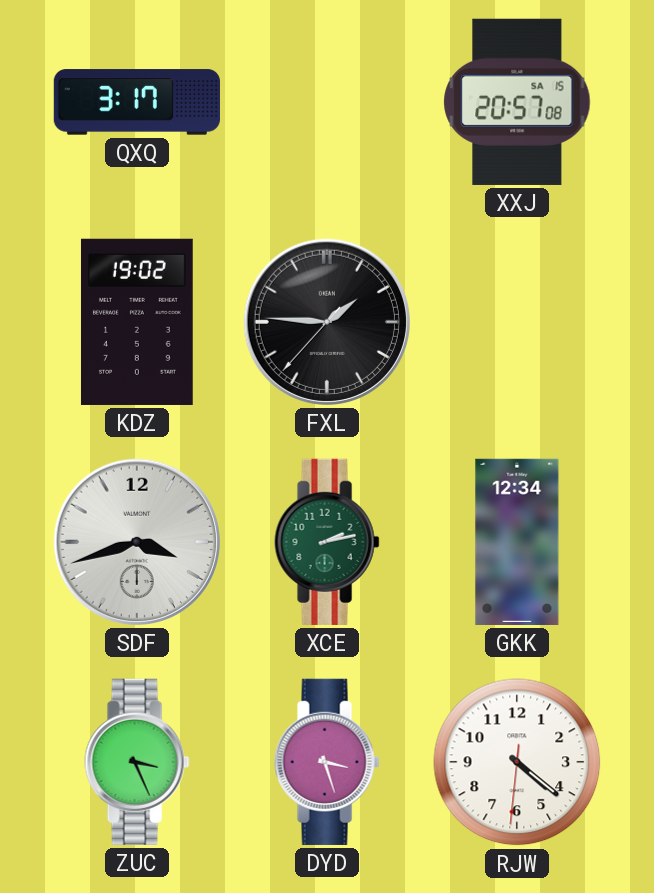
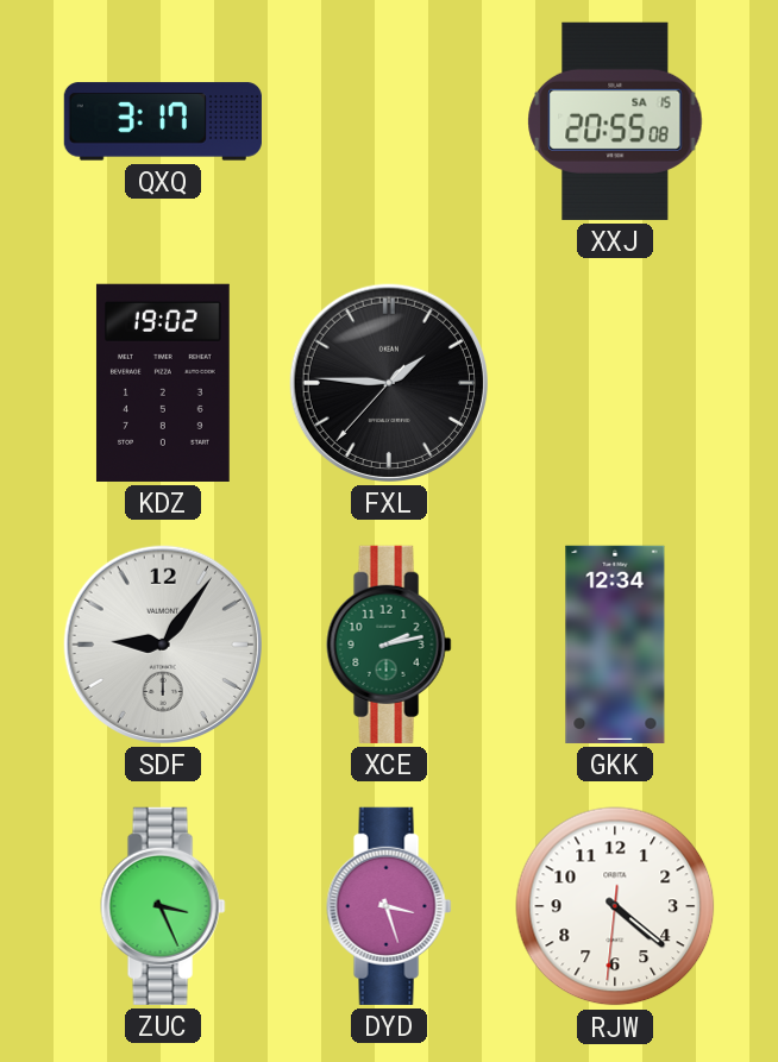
XXJ: 20:57 -> 20:55
SDF: 3:42 -> 9:06
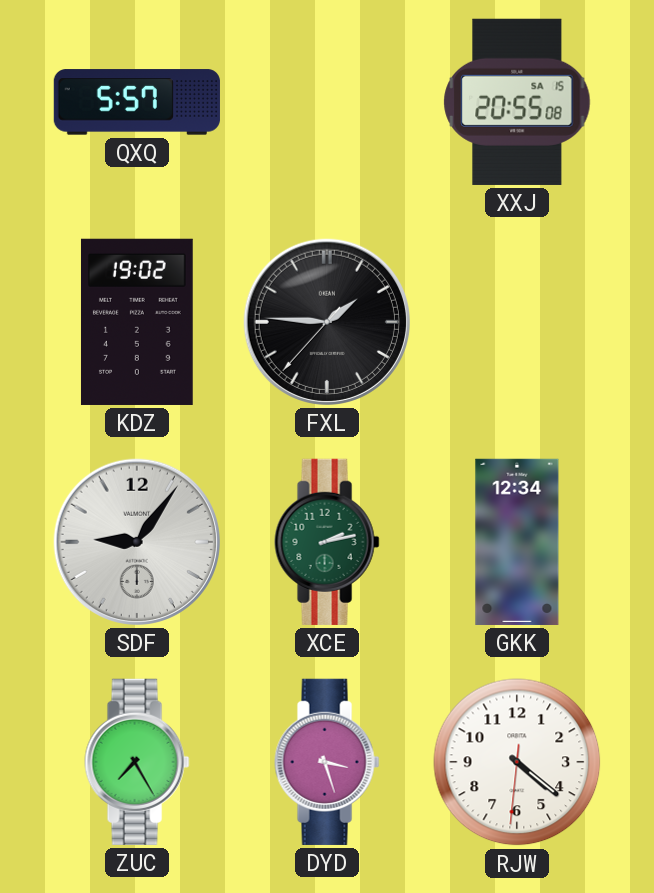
QXQ: 3:17 -> 5:57
ZUC: 3:26 -> 7:25
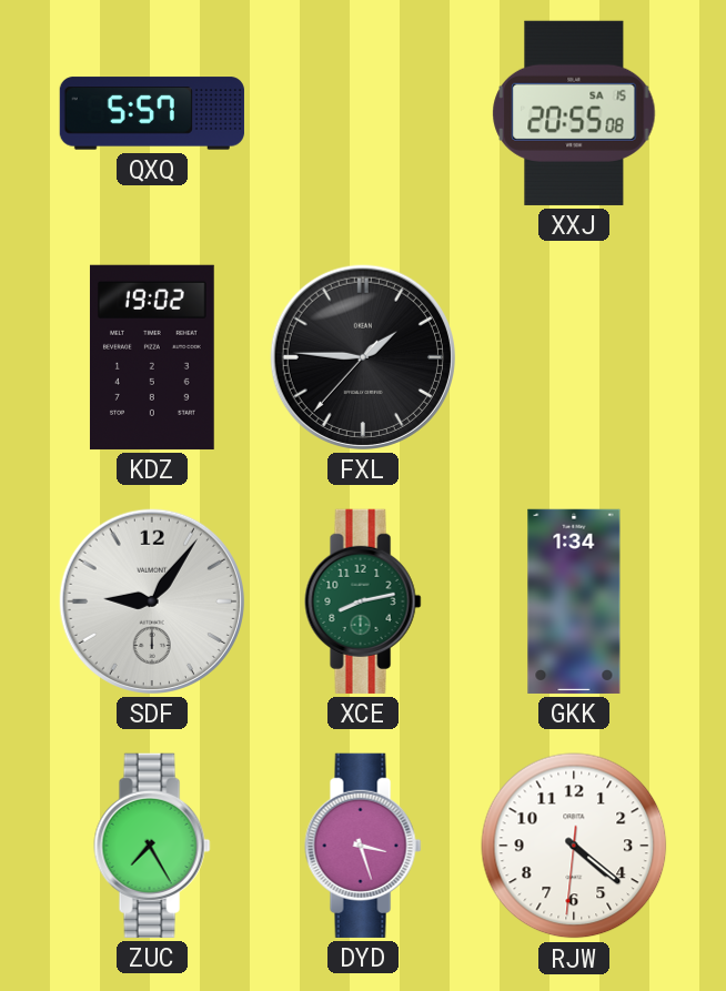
XCE: 2:13 -> 8:13
GKK: 12:34 -> 1:34
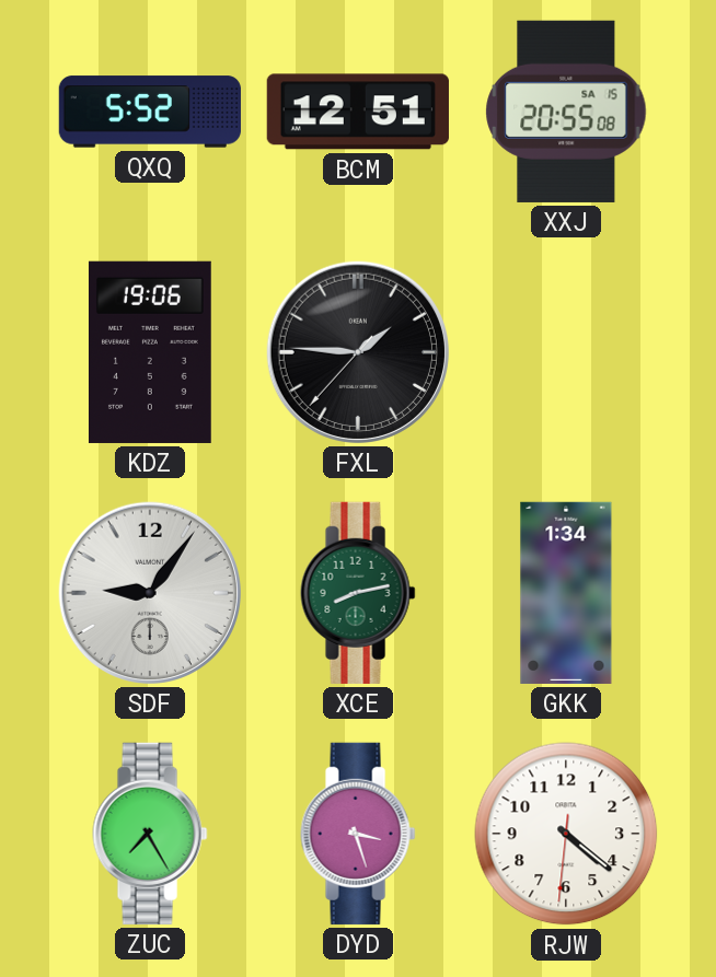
QXQ: 5:57 -> 5:52
BCM: none -> 12:51
KDZ: 19:02 -> 19:06
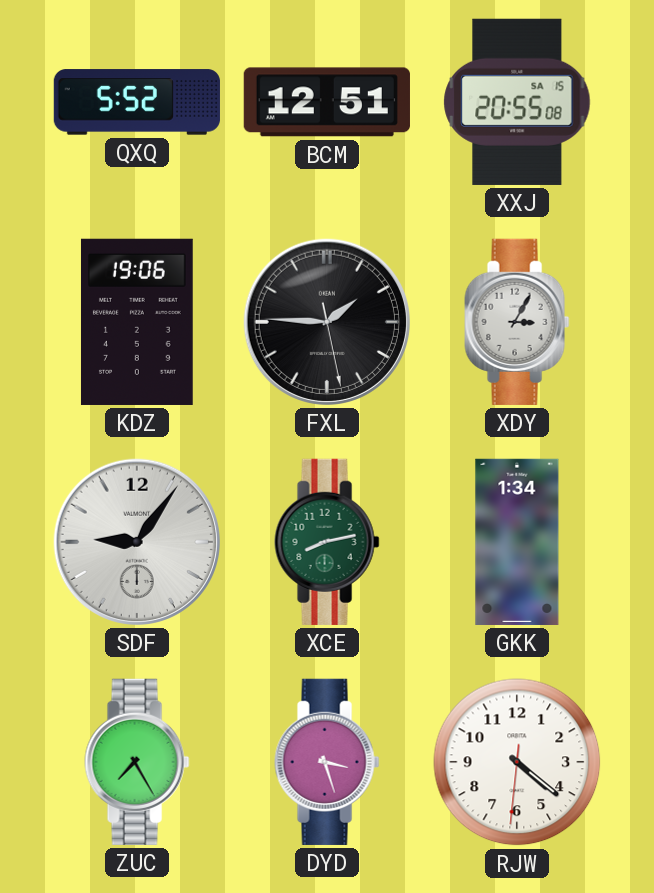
FXL: 1:45:37 -> 1:45:28
XDY: none -> 3:05
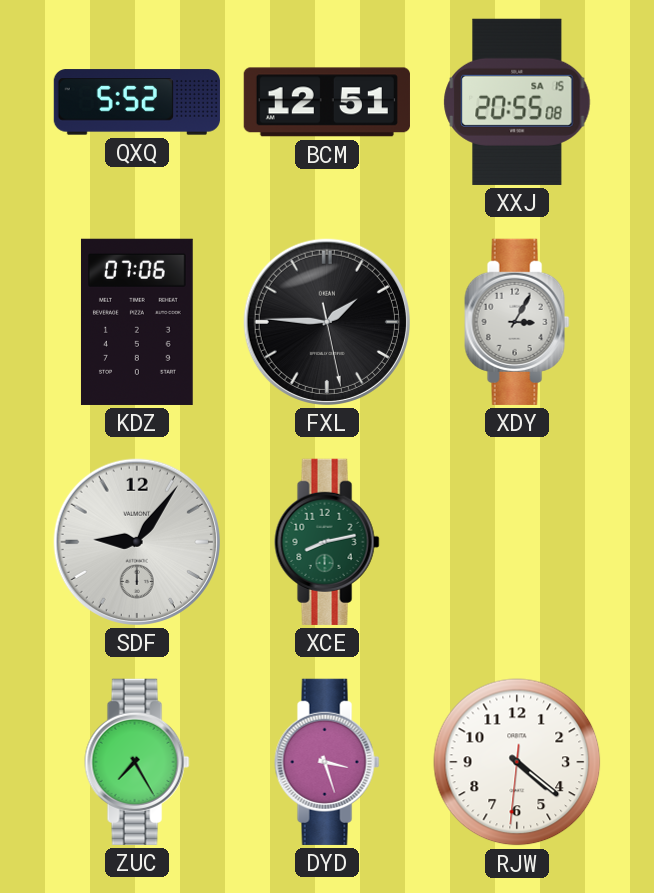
KDZ: 19:06 -> 07:06
GKK: 1:34 -> none
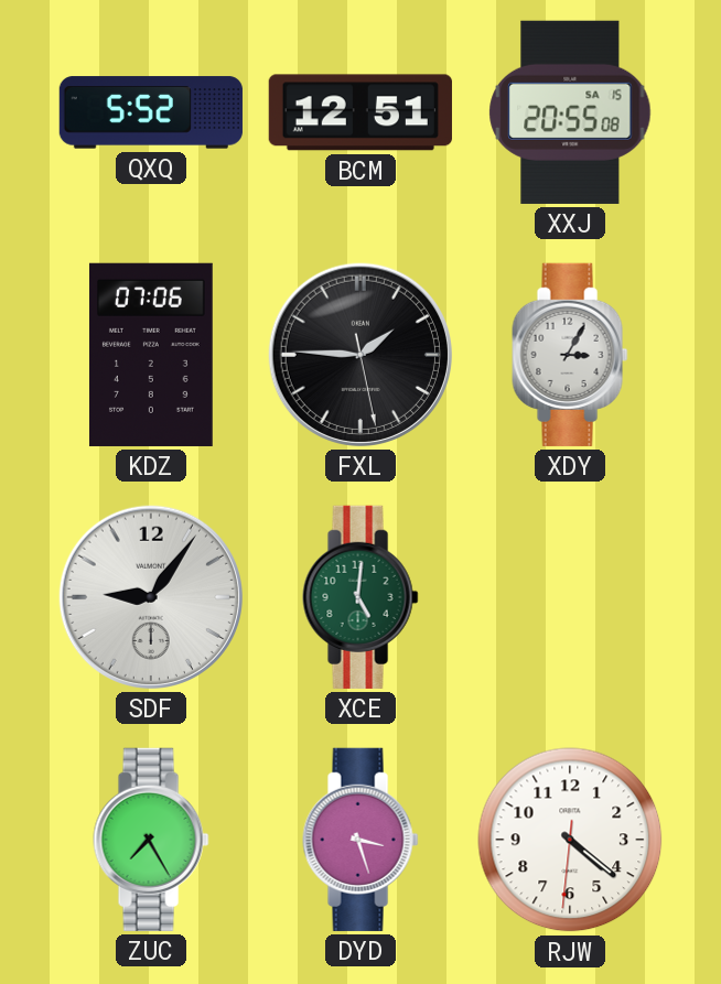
XCE: 8:13 -> 5:01
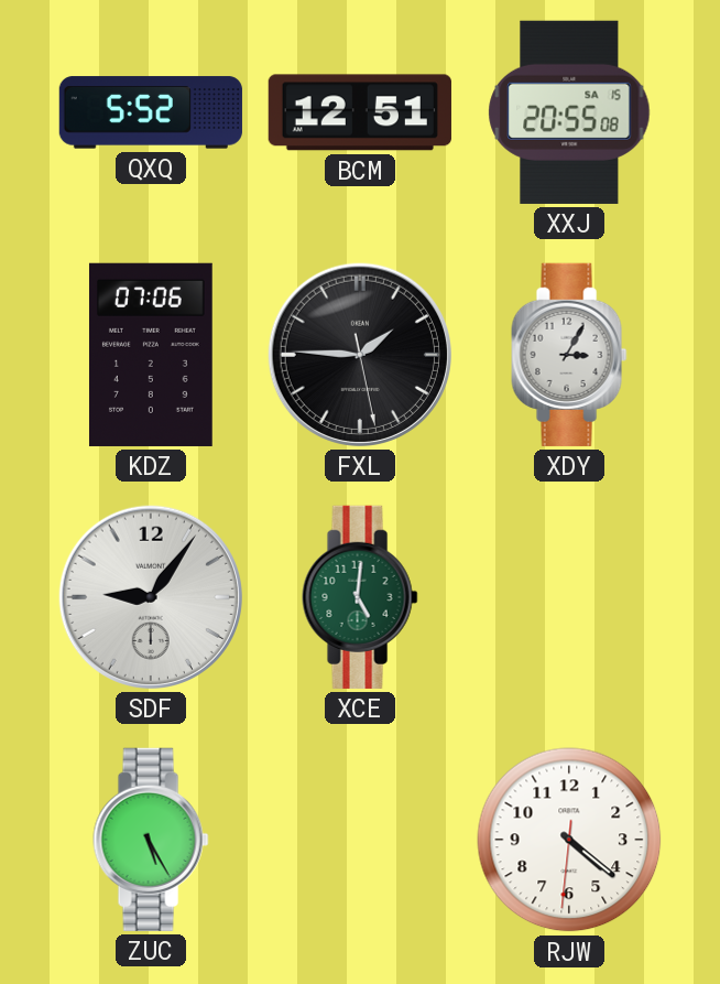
ZUC: 7:25 -> 5:25
DYD: 3:27 -> none
